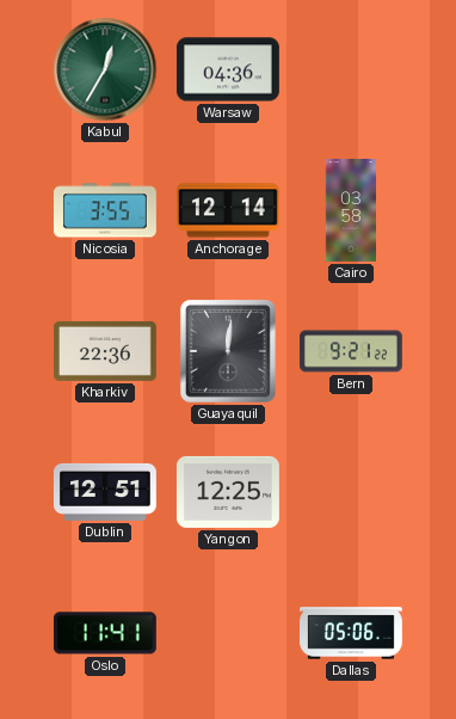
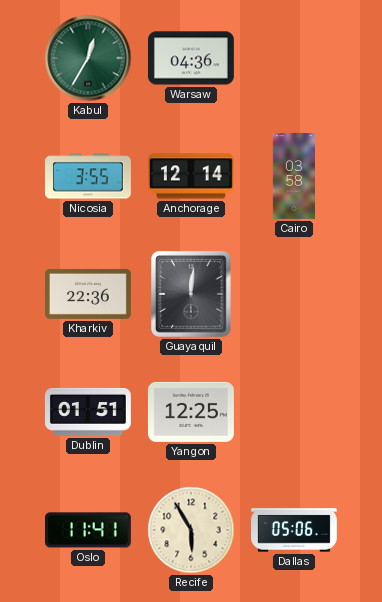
Bern: 9:21 -> none
Dublin: 12:51 -> 01:51
Recife: none -> 5:55
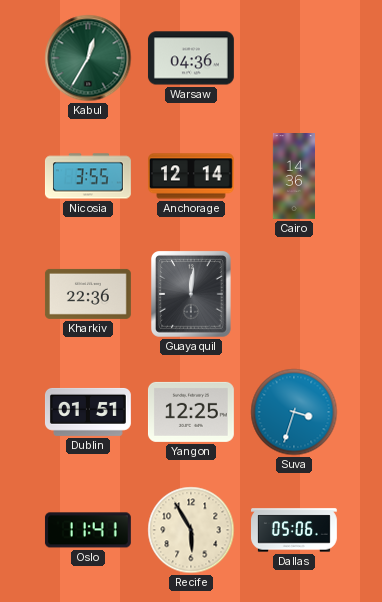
Cairo: 03:58 -> 14:36
Suva: none -> 3:33
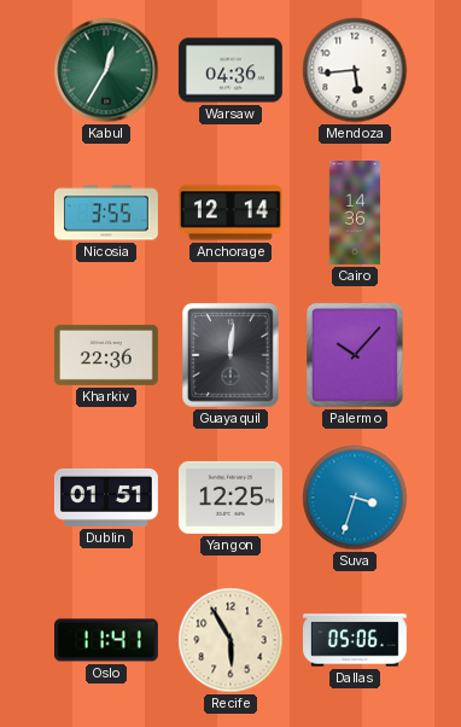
Mendoza: none -> 5:44
Palermo: none -> 10:07
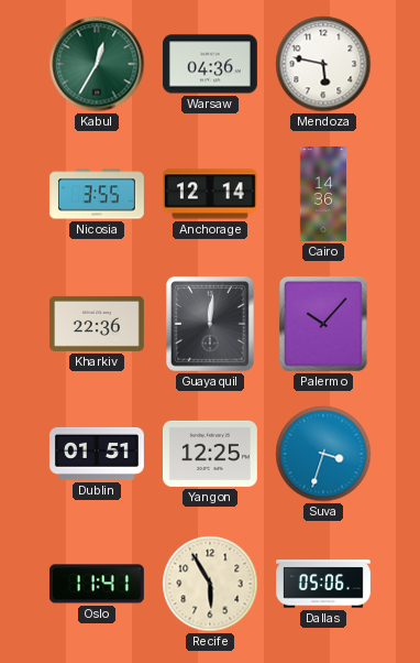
Mendoza: 5:44 -> 5:47
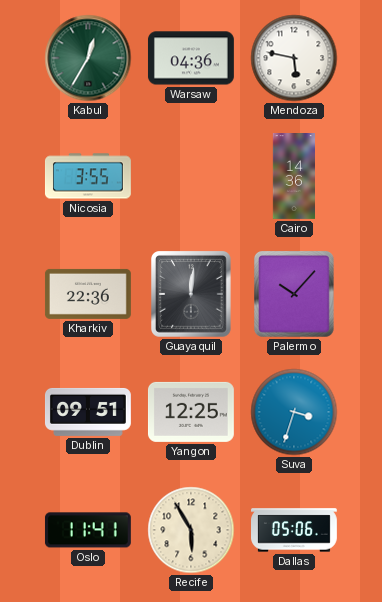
Anchorage: 12:14 -> none
Dublin: 01:51 -> 09:51
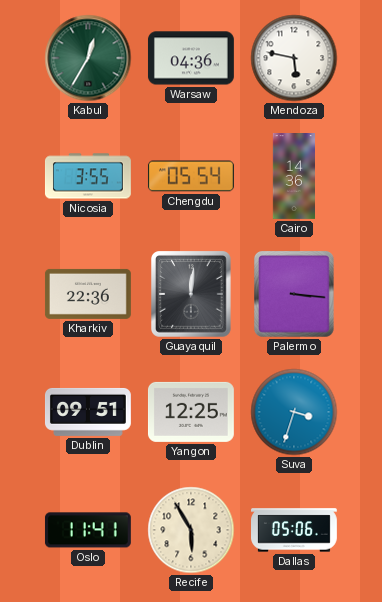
Chengdu: none -> 05:54
Palermo: 10:07 -> 3:16
